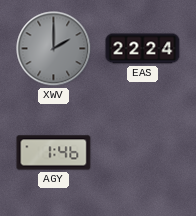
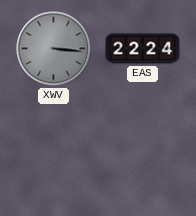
XWV: 2:00 -> 3:16
AGY: 1:46 -> none
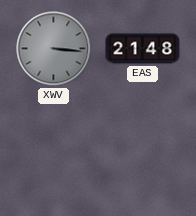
EAS: 22:24 -> 21:48
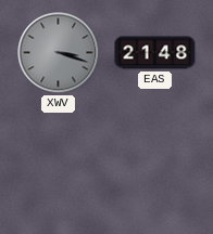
XWV: 3:16 -> 3:18
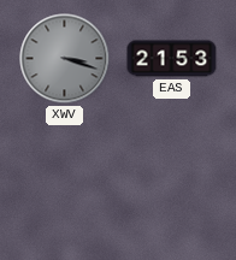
EAS: 21:48 -> 21:53
